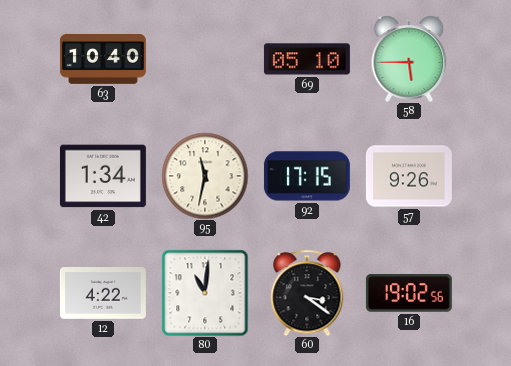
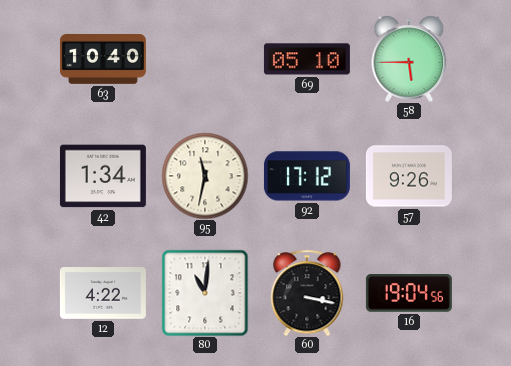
92: 17:15 -> 17:12
60: 3:21 -> 3:17
16: 19:02 -> 19:04
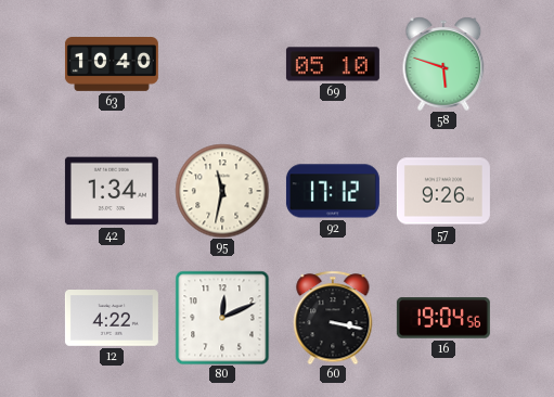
58: 5:45 -> 5:48
80: 11:01 -> 12:11
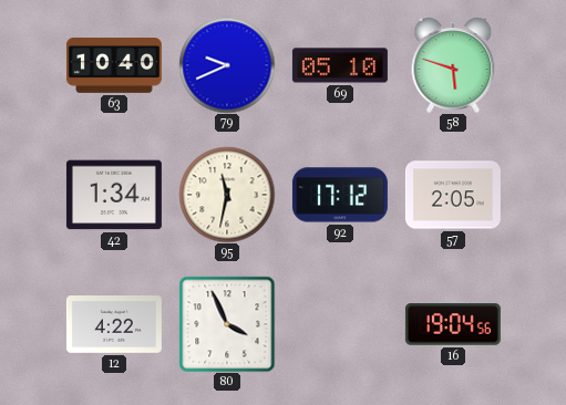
79: none -> 9:41
57: 9:26 -> 2:05
80: 12:11 -> 3:56
60: 3:17 -> none
